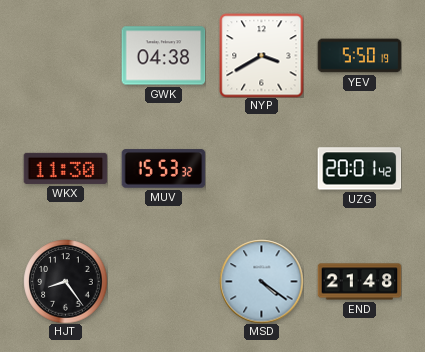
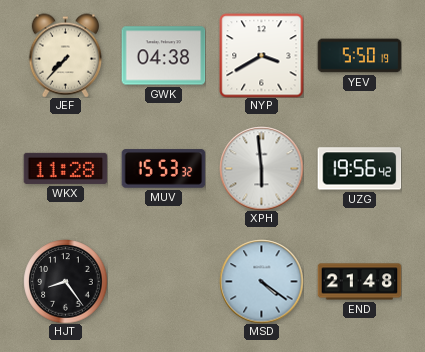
JEF: none -> 7:37
WKX: 11:30 -> 11:28
XPH: none -> 5:59
UZG: 20:01 -> 19:56
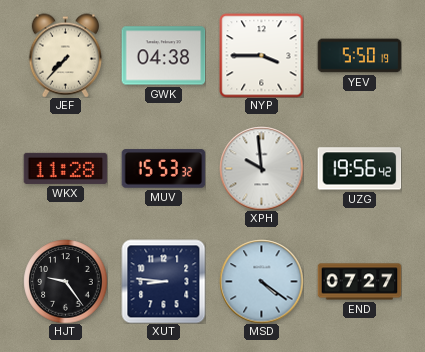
NYP: 3:40 -> 3:45
XPH: 5:59 -> 9:59
HJT: 8:24 -> 9:24
XUT: none -> 8:46
END: 21:48 -> 07:27
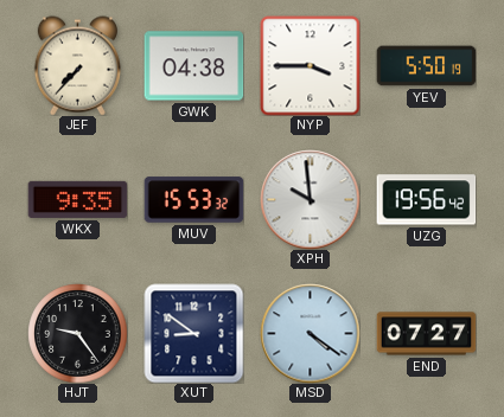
WKX: 11:28 -> 9:35
XUT: 8:46 -> 8:51
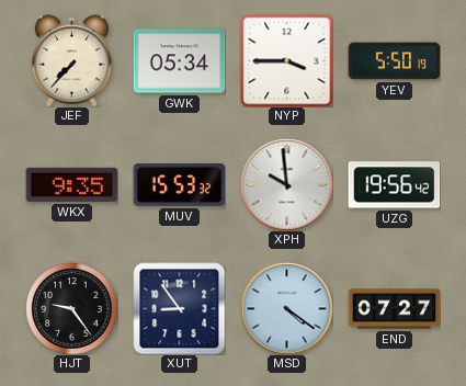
GWK: 04:38 -> 05:34
XUT: 8:51 -> 8:54
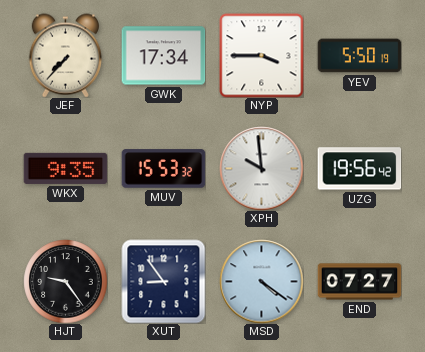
GWK: 05:34 -> 17:34
